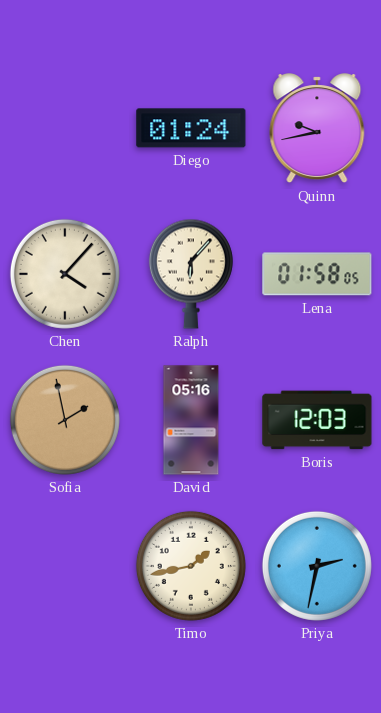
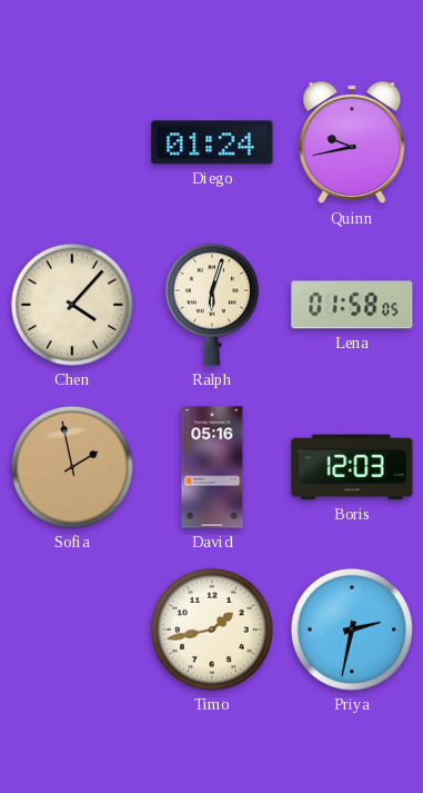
Ralph: 6:07 -> 6:03
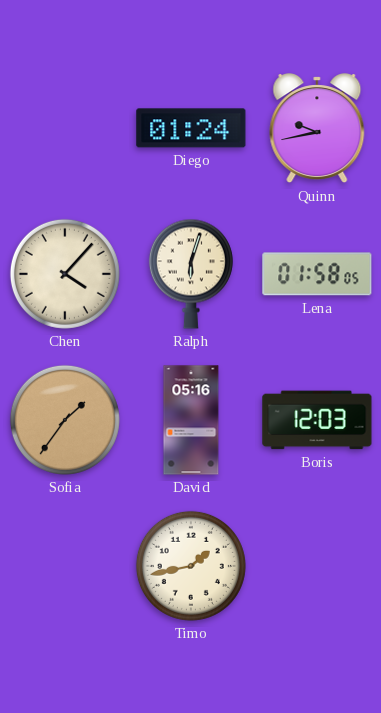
Sofia: 1:58 -> 1:36
Priya: 2:32 -> none
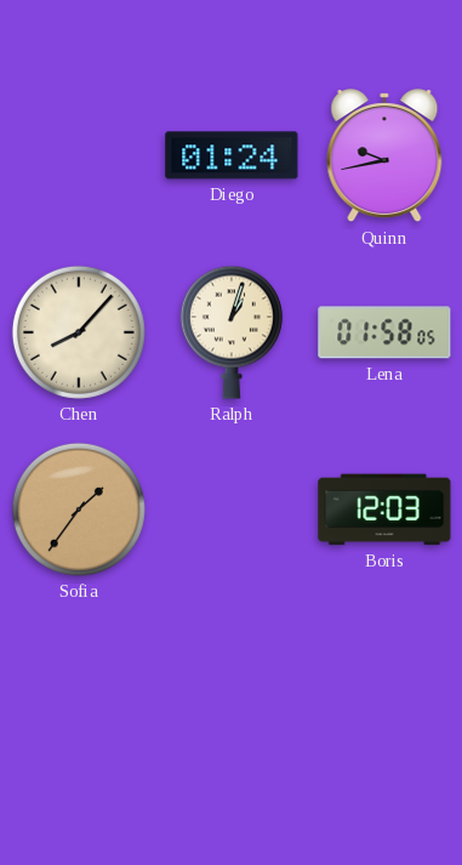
Chen: 4:07 -> 8:07
Ralph: 6:03 -> 1:03
David: 05:16 -> none
Timo: 1:43 -> none
